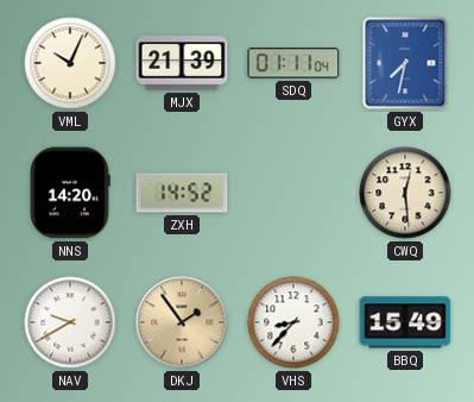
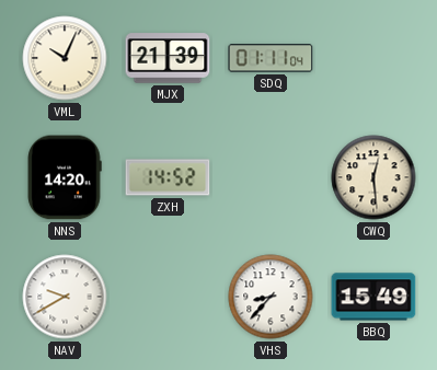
GYX: 7:32 -> none
DKJ: 1:54 -> none
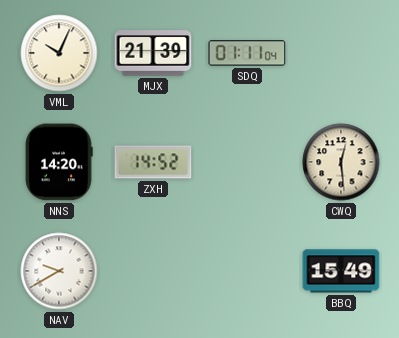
VHS: 8:37 -> none
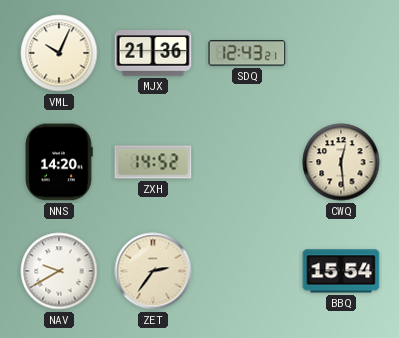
MJX: 21:39 -> 21:36
SDQ: 01:11 -> 12:43
ZET: none -> 2:36
BBQ: 15:49 -> 15:54
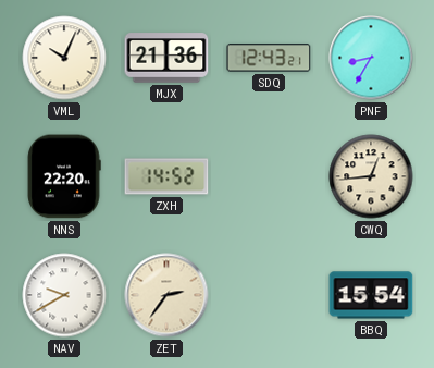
PNF: none -> 8:35
NNS: 14:20 -> 22:20
CWQ: 12:29 -> 12:44
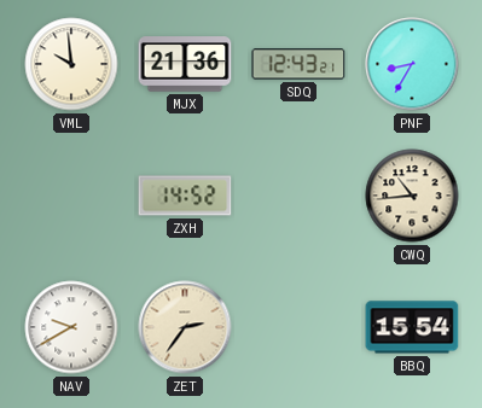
VML: 10:04 -> 9:59
NNS: 22:20 -> none
CWQ: 12:44 -> 10:44
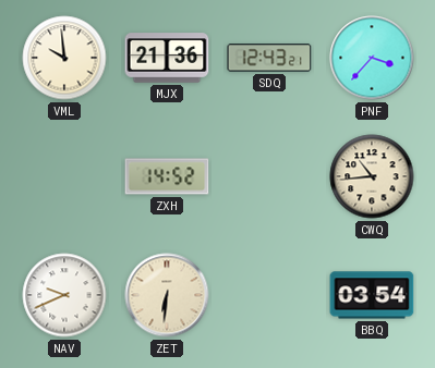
PNF: 8:35 -> 3:37
NAV: 9:40 -> 9:41
ZET: 2:36 -> 6:31
BBQ: 15:54 -> 03:54
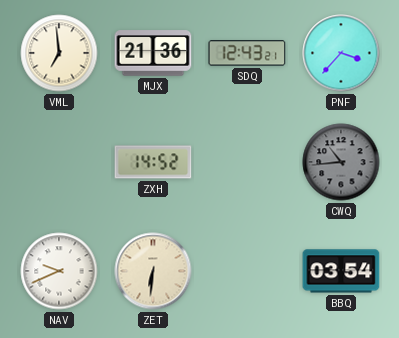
VML: 9:59 -> 6:59
CWQ dial: cream -> grey
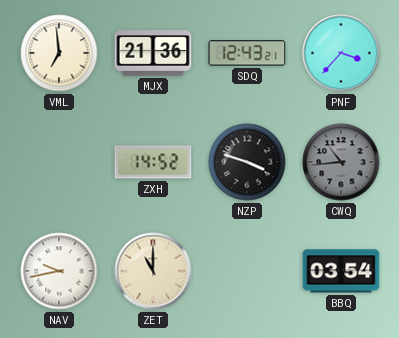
NZP: none -> 3:48
NAV: 9:41 -> 9:43
ZET: 6:31 -> 11:00
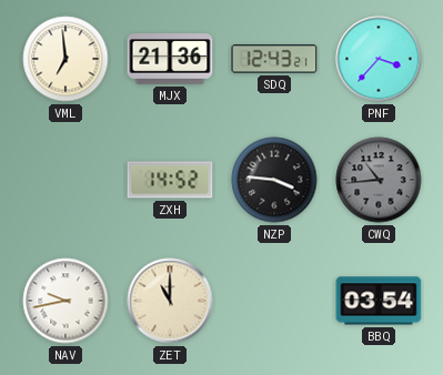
NZP: 3:48 -> 3:46
